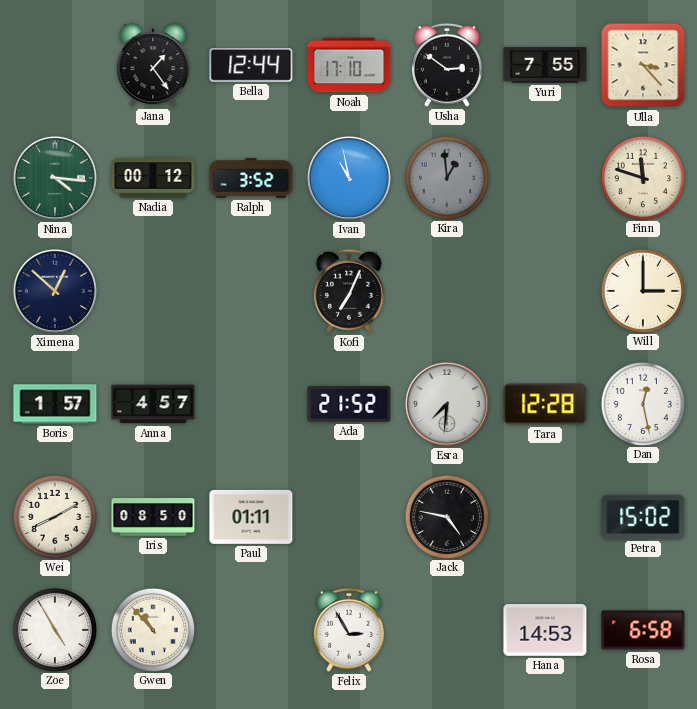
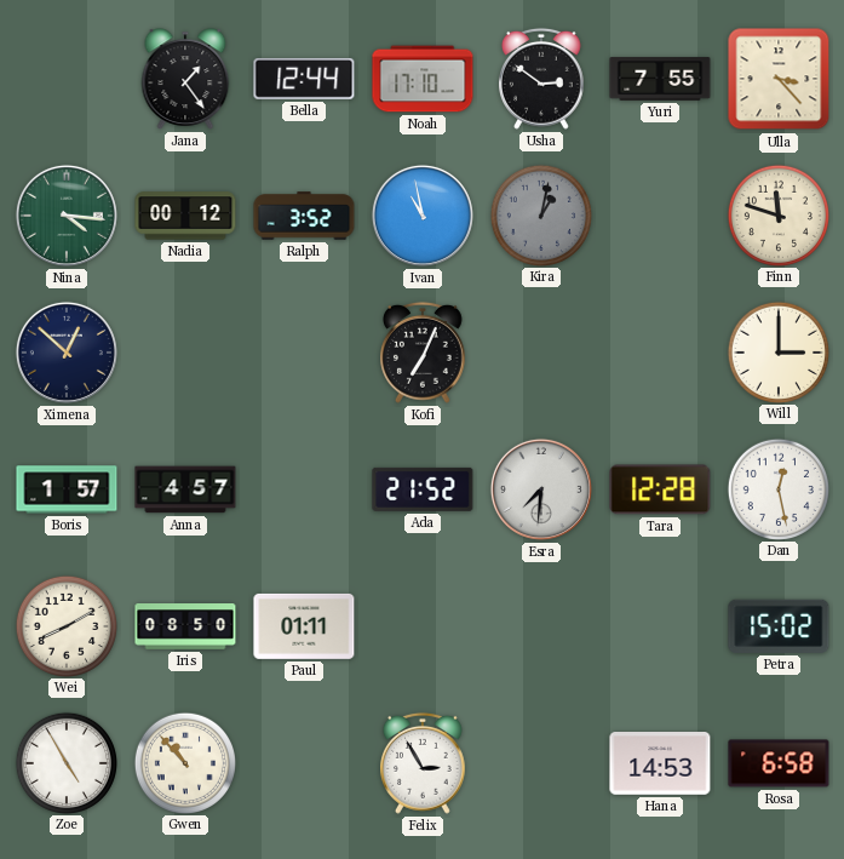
Kira: 12:59 -> 1:02
Jack: 4:47 -> none
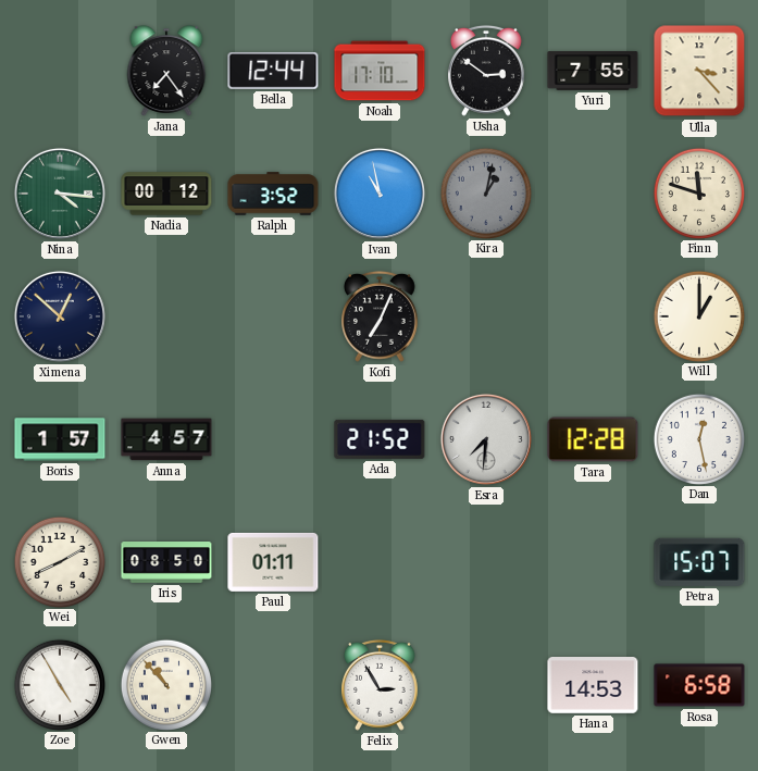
Jana: 1:24 -> 7:24
Will: 3:00 -> 1:00
Petra: 15:02 -> 15:07
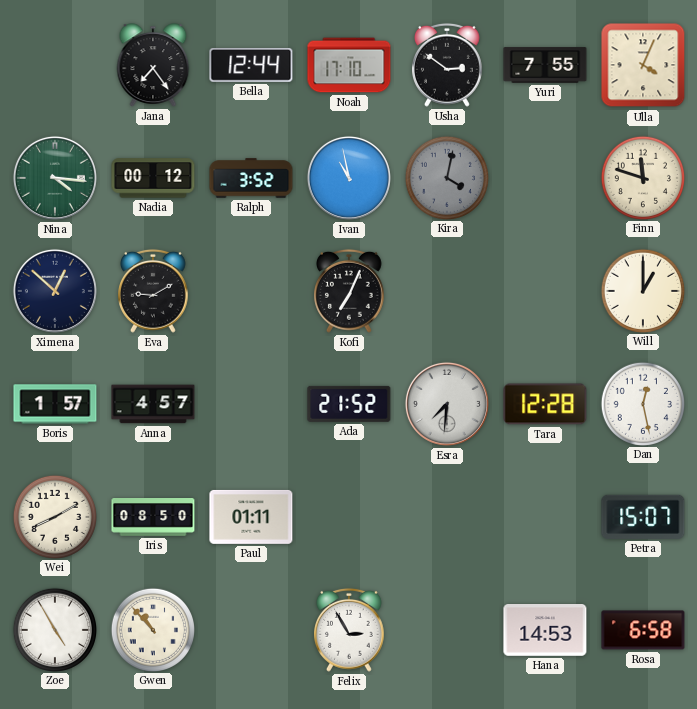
Ulla: 3:23 -> 4:04
Kira: 1:02 -> 4:02
Eva: none -> 9:10
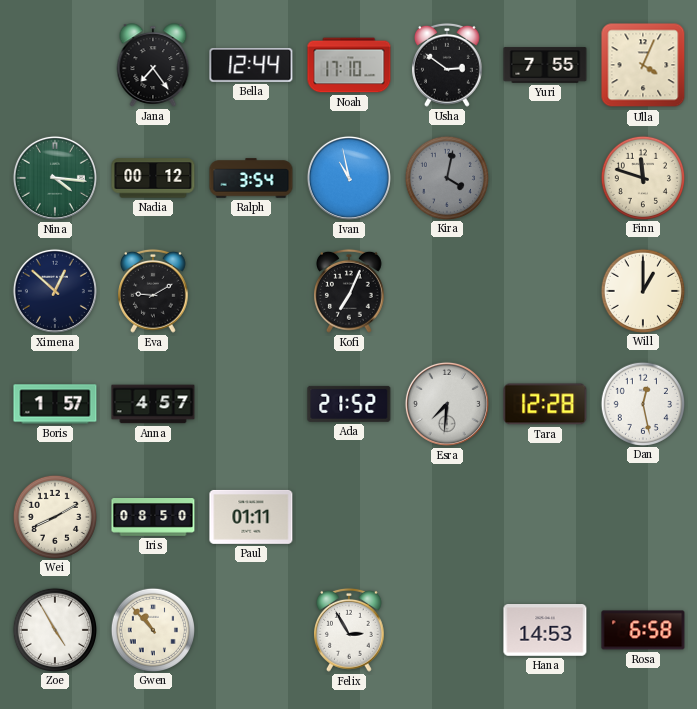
Ralph: 3:52 -> 3:54
Petra: 15:07 -> none
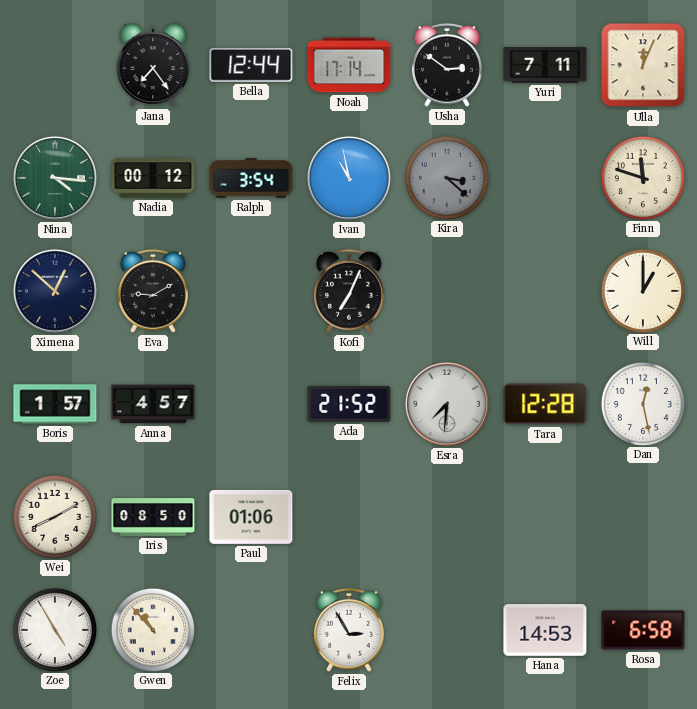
Noah: 17:10 -> 17:14
Yuri: 7:55 -> 7:11
Ulla: 4:04 -> 12:04
Kira: 4:02 -> 3:22
Paul: 01:11 -> 01:06
